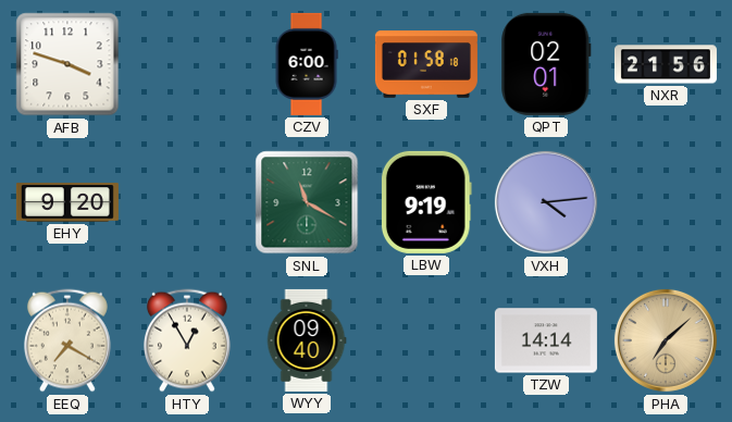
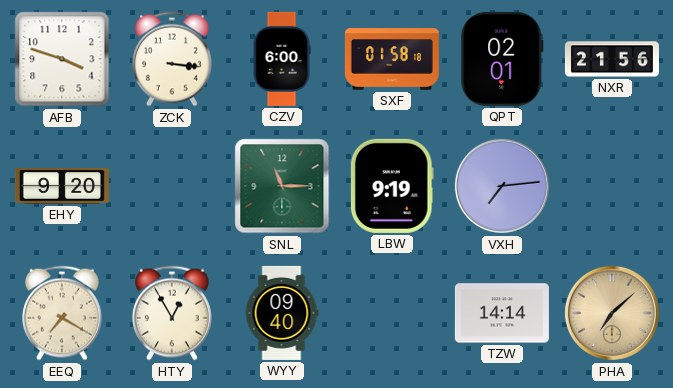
ZCK: none -> 3:16
SNL: 11:20 -> 11:15
VXH: 4:14 -> 7:14
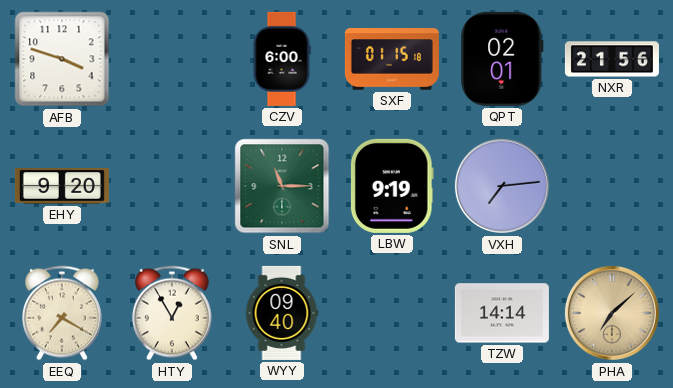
ZCK: 3:16 -> none
SXF: 01:58 -> 01:15
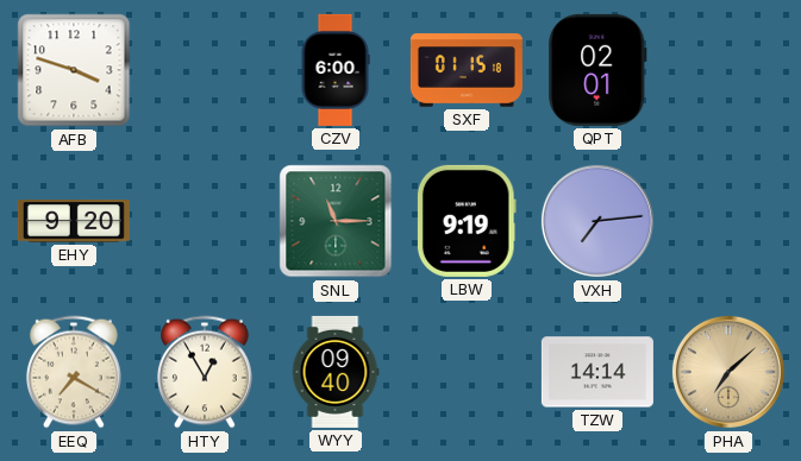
NXR: 21:56 -> none
